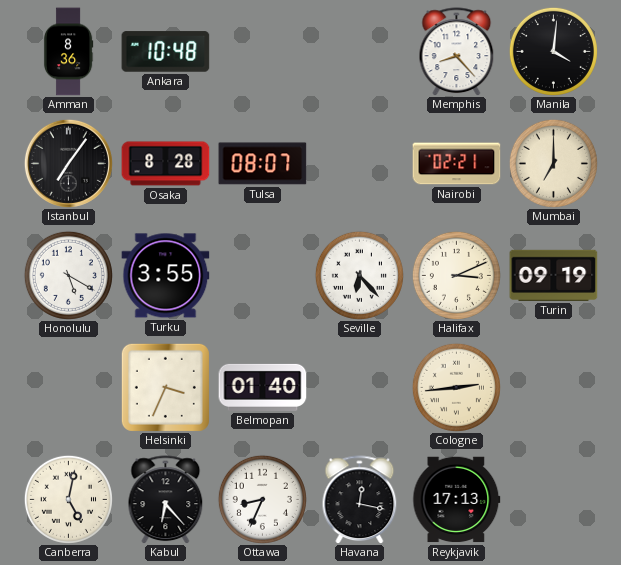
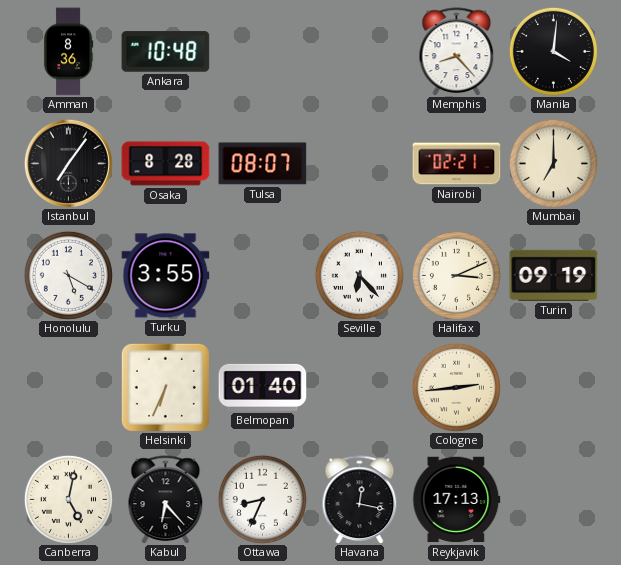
Helsinki: 3:34 -> 6:34
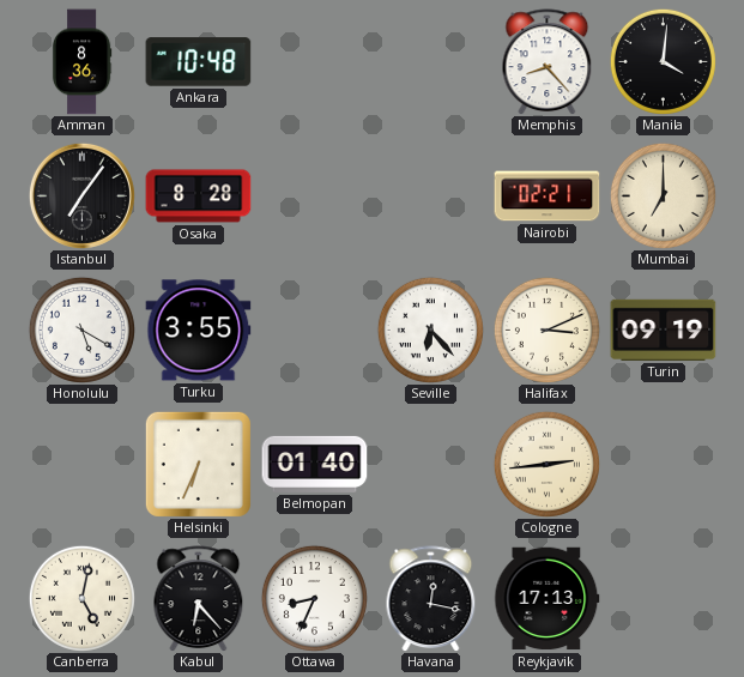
Tulsa: 08:07 -> none
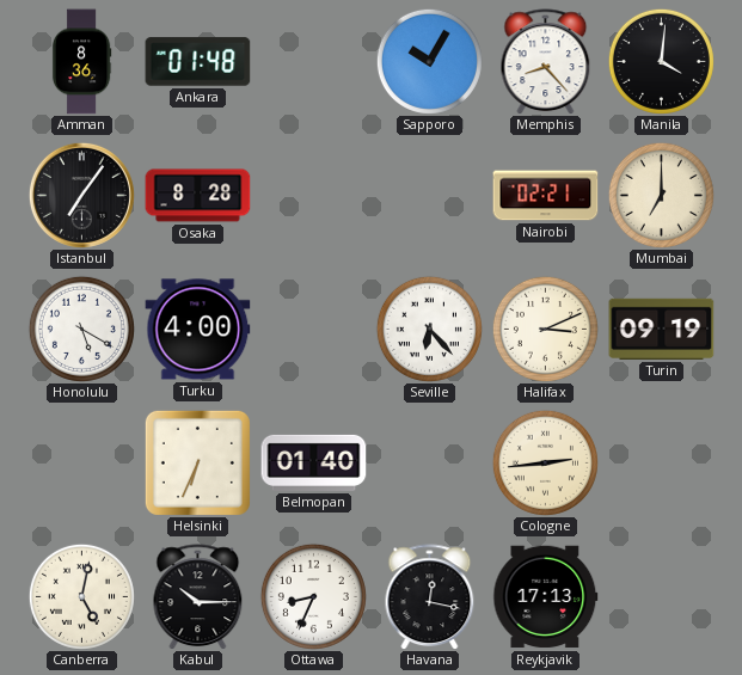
Ankara: 10:48 -> 01:48
Sapporo: none -> 10:05
Turku: 3:55 -> 4:00
Kabul: 6:23 -> 10:15
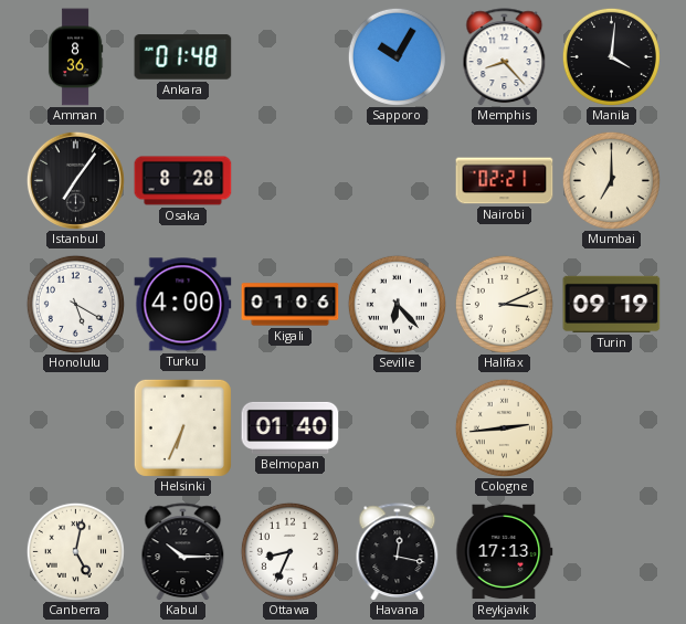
Kigali: none -> 01:06
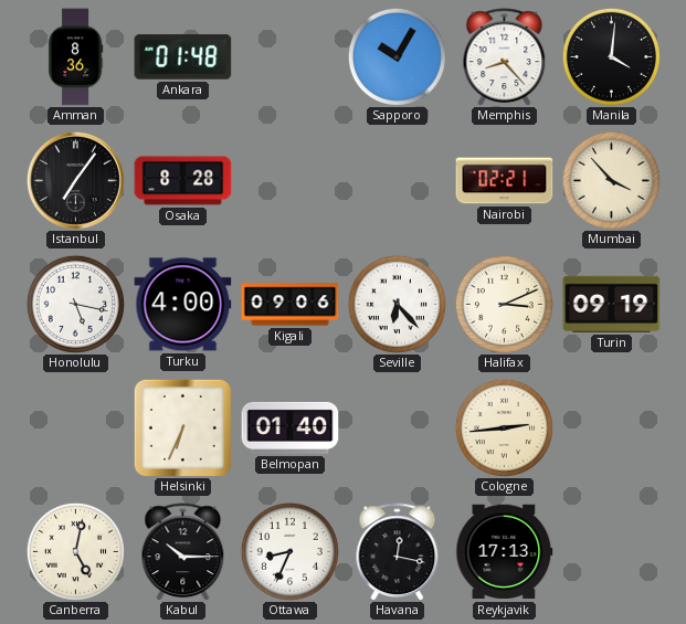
Mumbai: 7:00 -> 3:53
Honolulu: 5:20 -> 5:17
Kigali: 01:06 -> 09:06
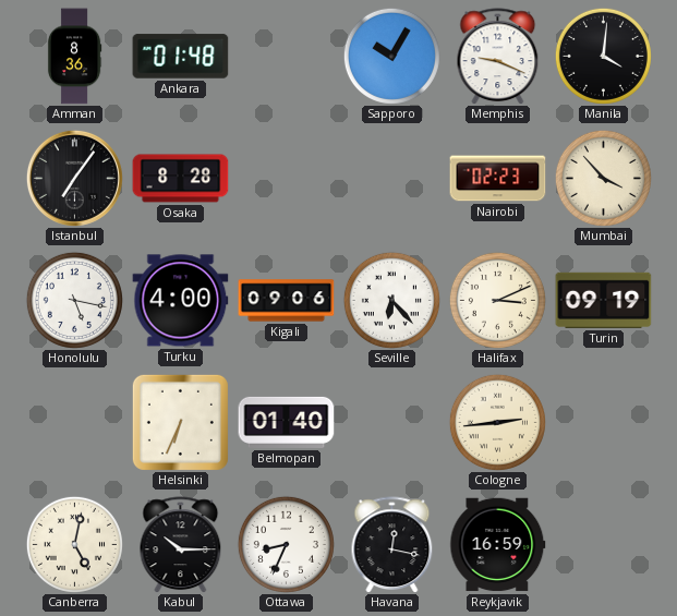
Memphis: 8:23 -> 9:19
Nairobi: 02:21 -> 02:23
Reykjavik: 17:13 -> 16:59
